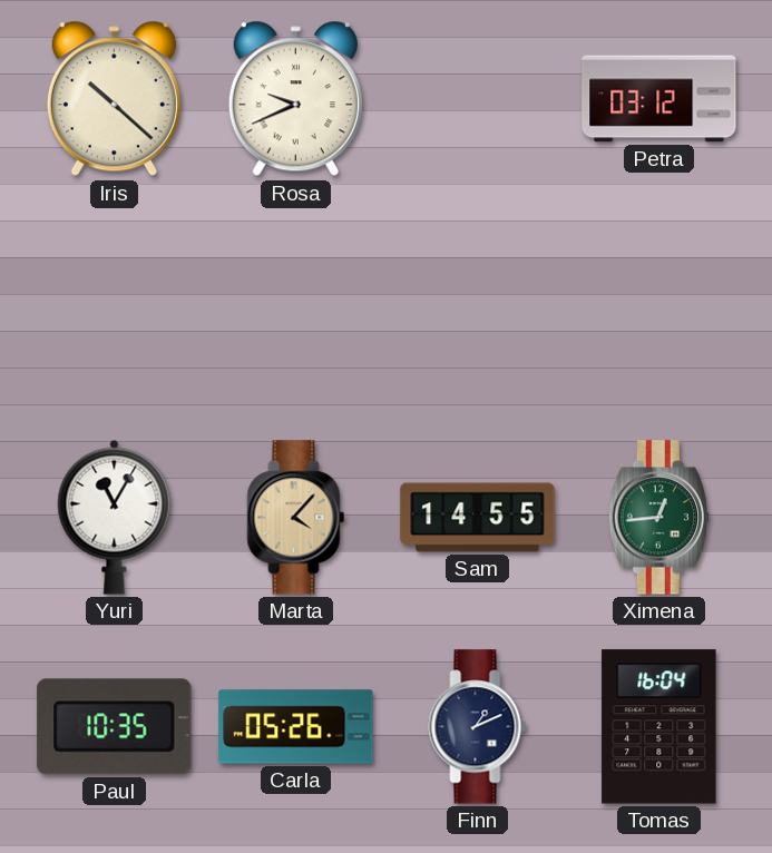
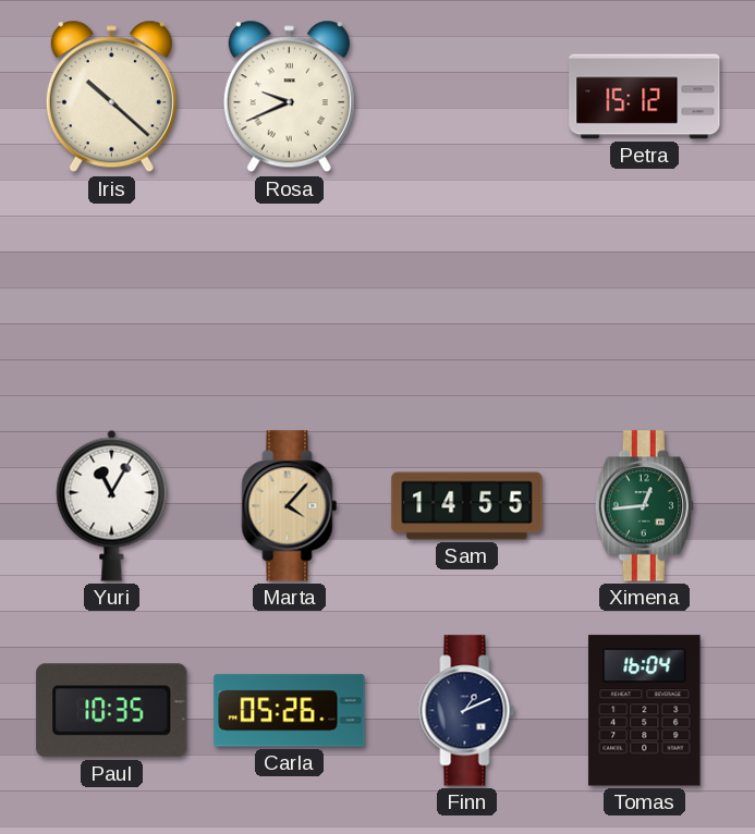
Petra: 03:12 -> 15:12
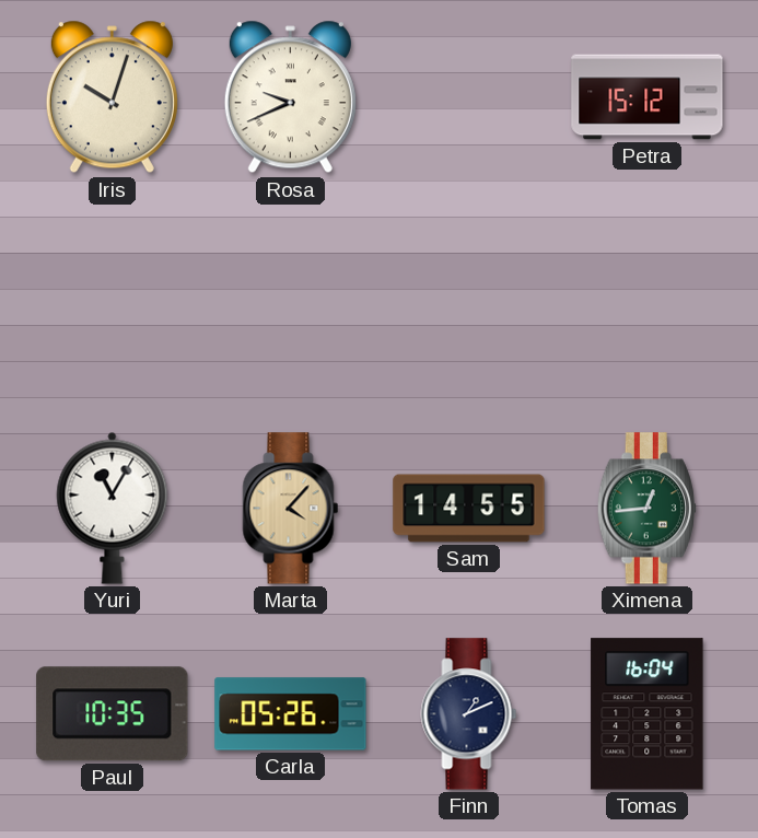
Iris: 10:22 -> 10:03
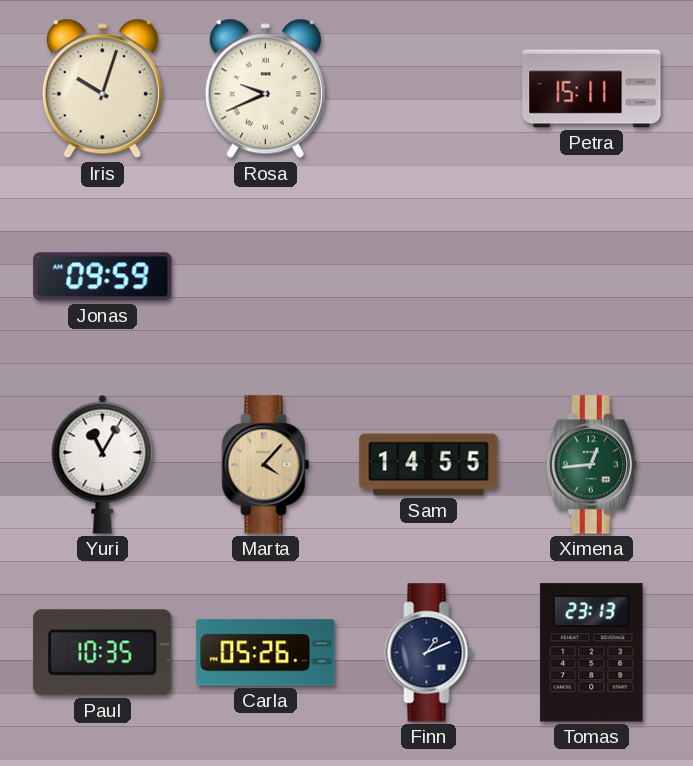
Petra: 15:12 -> 15:11
Jonas: none -> 09:59
Tomas: 16:04 -> 23:13
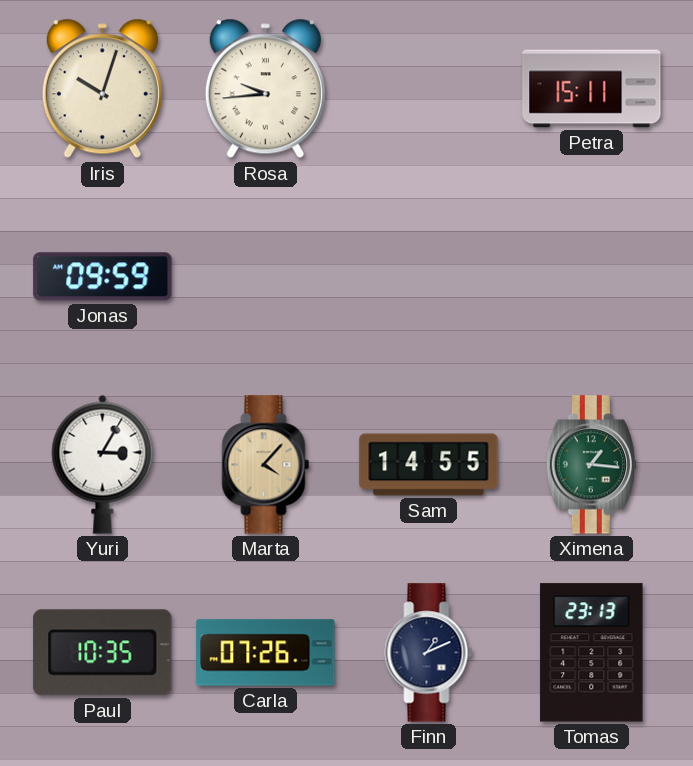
Rosa: 9:41 -> 9:44
Yuri: 11:05 -> 3:05
Ximena: 12:44 -> 1:16
Carla: 05:26 -> 07:26
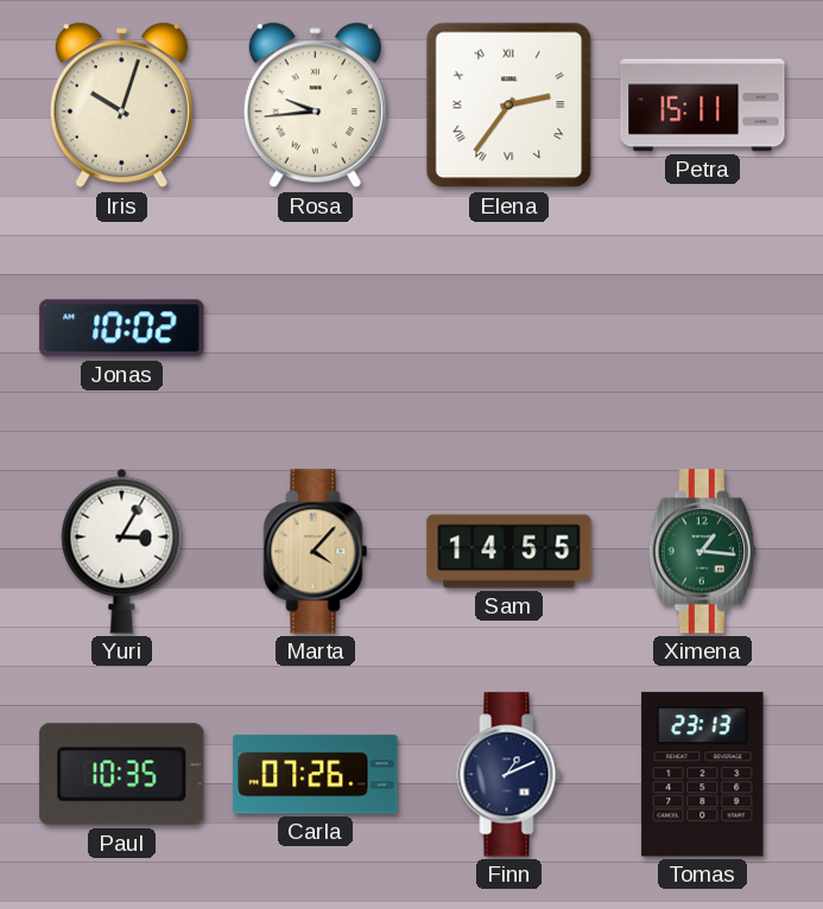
Elena: none -> 2:36
Jonas: 09:59 -> 10:02
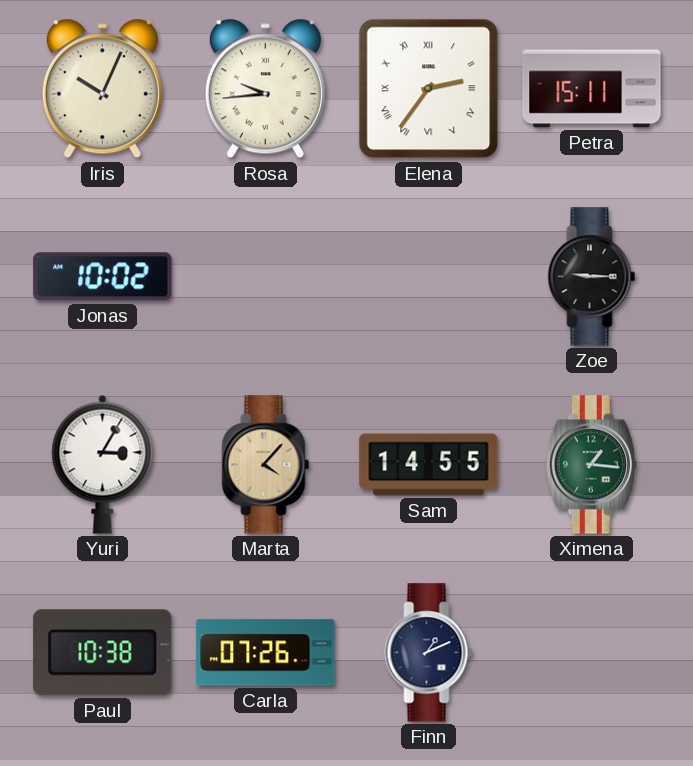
Iris: 10:03 -> 10:04
Zoe: none -> 9:15
Paul: 10:35 -> 10:38
Tomas: 23:13 -> none
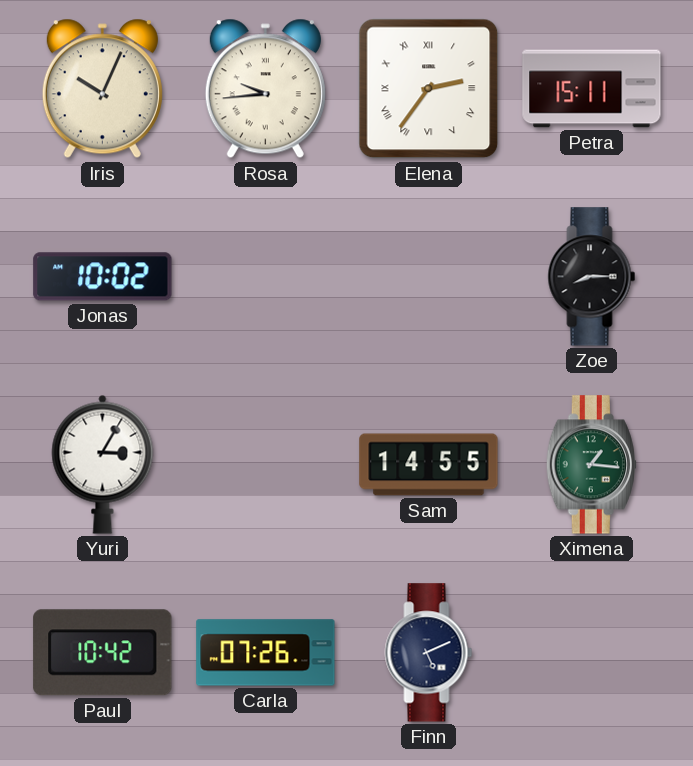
Zoe: 9:15 -> 8:15
Marta: 4:07 -> none
Paul: 10:38 -> 10:42
Finn: 1:11 -> 5:11
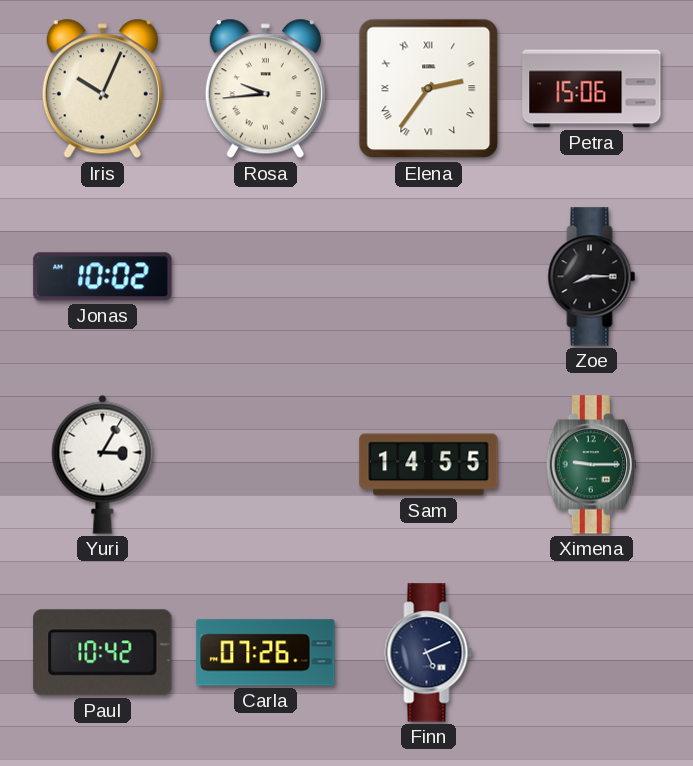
Petra: 15:11 -> 15:06
Ximena: 1:16 -> 9:15
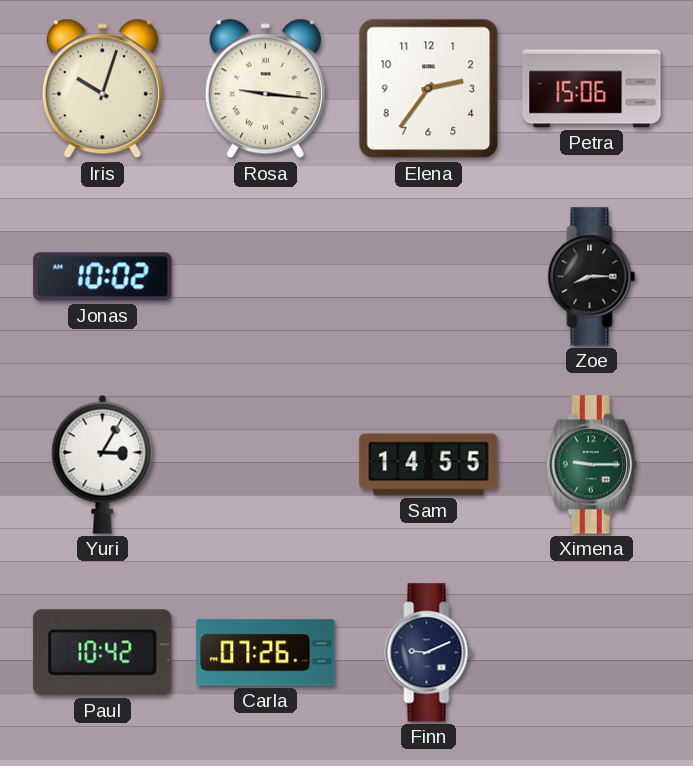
Iris: 10:04 -> 10:03
Rosa: 9:44 -> 9:16
Elena numerals: Roman -> Arabic
Finn: 5:11 -> 9:11
